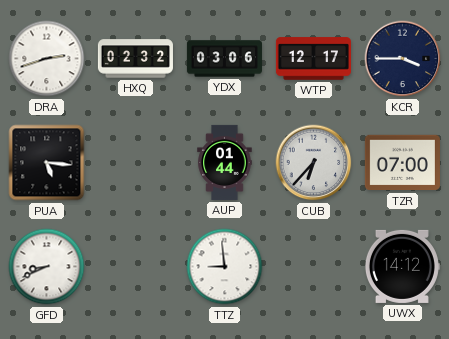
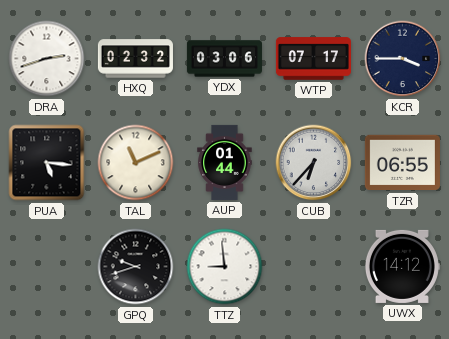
WTP: 12:17 -> 07:17
TAL: none -> 11:11
TZR: 07:00 -> 06:55
GFD: 8:41 -> none
GPQ: none -> 9:42
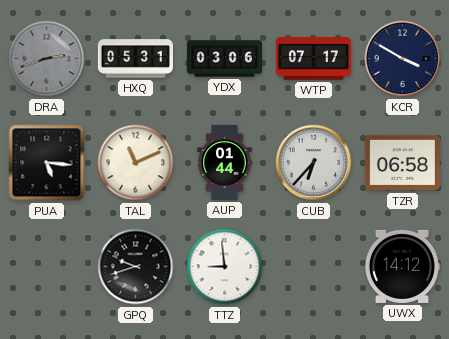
DRA dial: white -> grey
HXQ: 02:32 -> 05:31
KCR: 3:45 -> 3:50
TZR: 06:55 -> 06:58
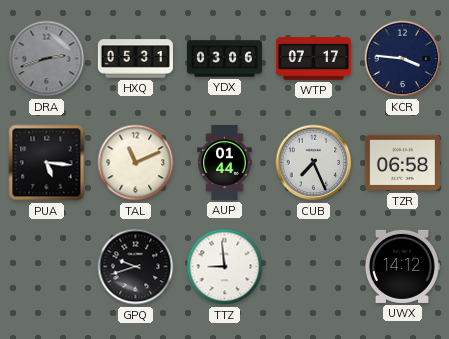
KCR: 3:50 -> 3:46
CUB: 6:37 -> 7:26
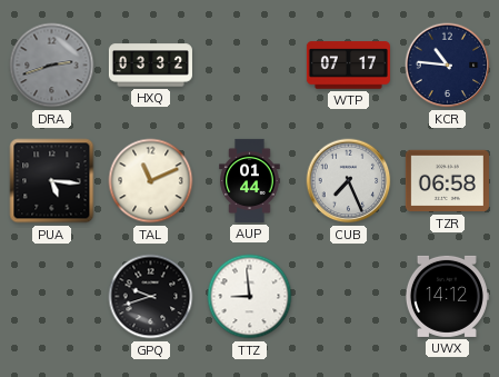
HXQ: 05:31 -> 03:32
YDX: 03:06 -> none
KCR: 3:46 -> 10:46
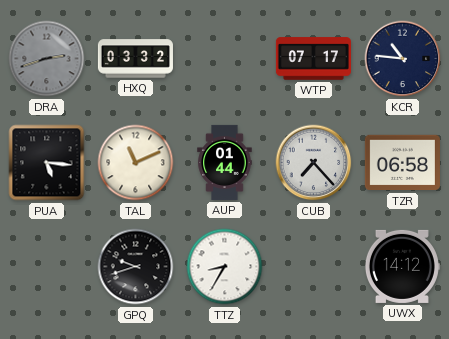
CUB: 7:26 -> 7:23
TTZ: 8:59 -> 8:35
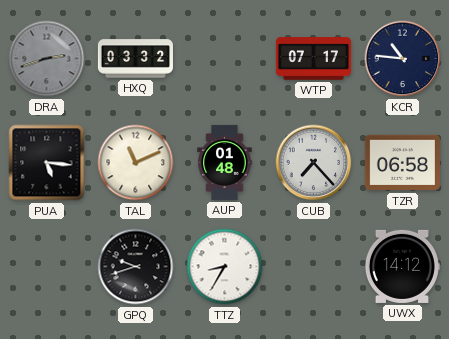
AUP: 01:44 -> 01:48
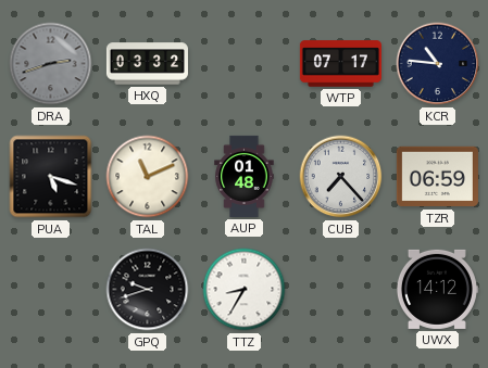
PUA: 5:16 -> 5:18
TZR: 06:58 -> 06:59
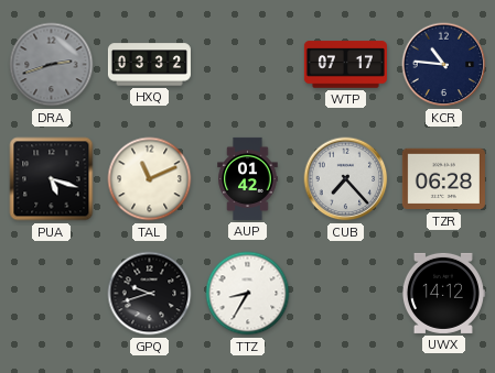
AUP: 01:48 -> 01:42
TZR: 06:59 -> 06:28
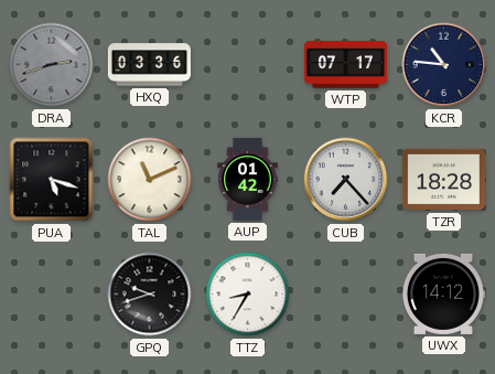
HXQ: 03:32 -> 03:36
TZR: 06:28 -> 18:28
